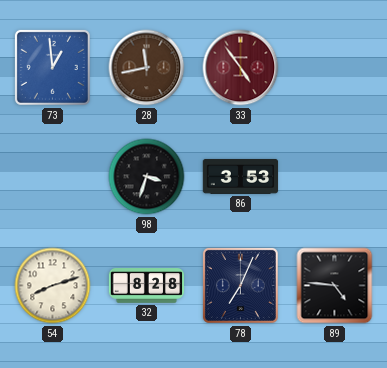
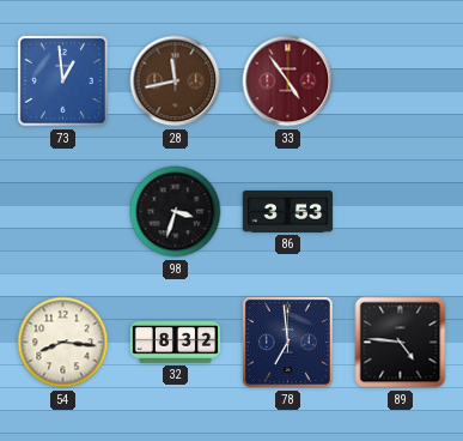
54: 8:12 -> 8:16
32: 8:28 -> 8:32
78: 7:04 -> 6:59
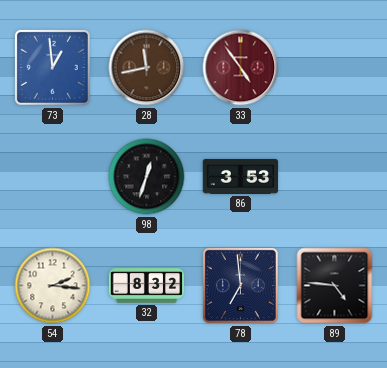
98: 3:33 -> 12:33
54: 8:16 -> 2:16
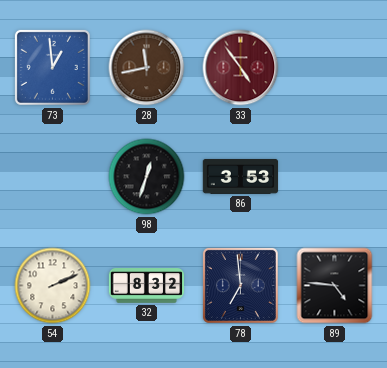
54: 2:16 -> 2:11
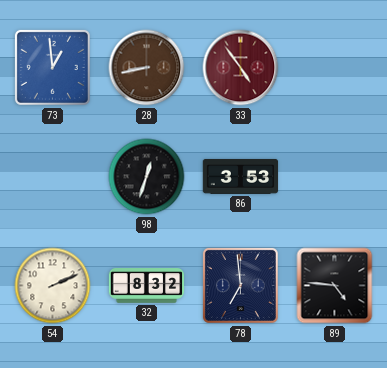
28: 11:43 -> 8:43
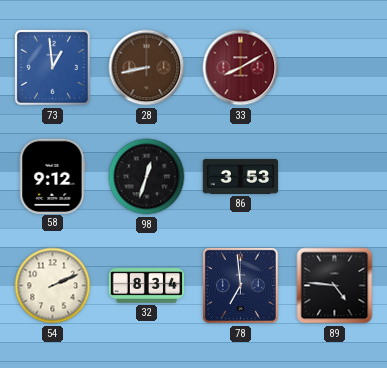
33: 4:54 -> 8:10
58: none -> 9:12
32: 8:32 -> 8:34
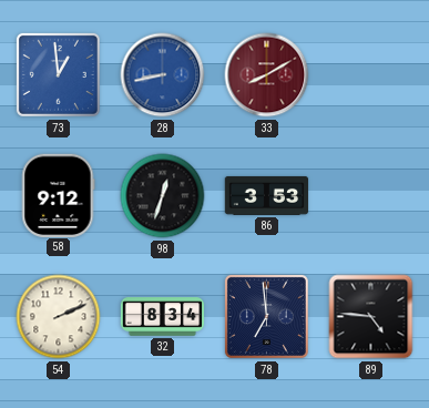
28 dial: brown -> blue
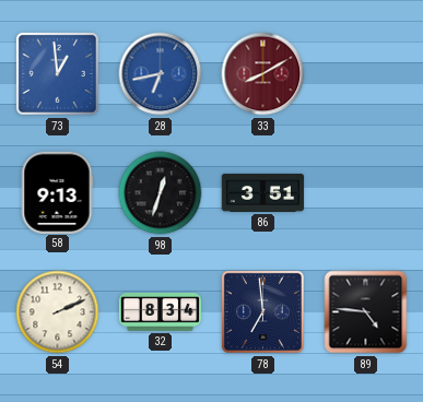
28: 8:43 -> 6:43
58: 9:12 -> 9:13
86: 3:53 -> 3:51
